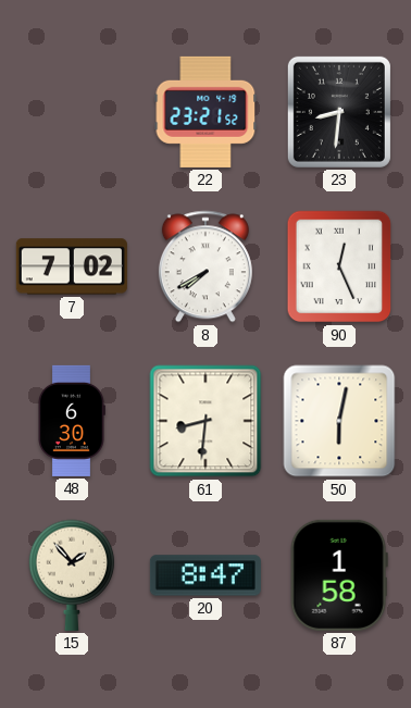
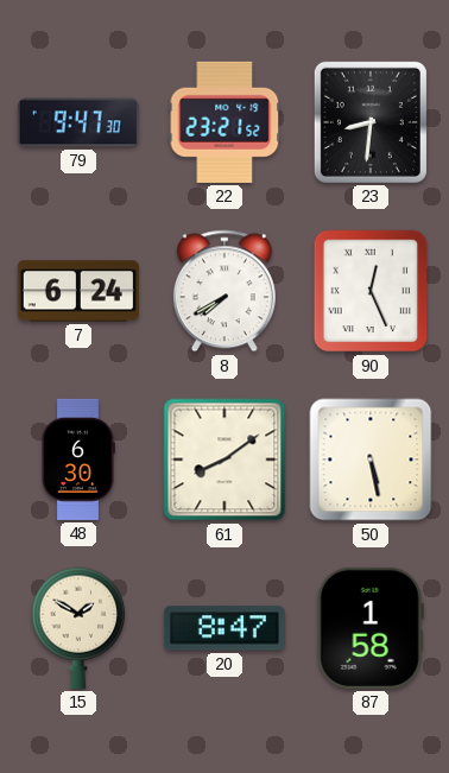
79: none -> 9:47
7: 7:02 -> 6:24
61: 8:31 -> 8:09
50: 6:02 -> 5:28
15: 1:53 -> 1:50
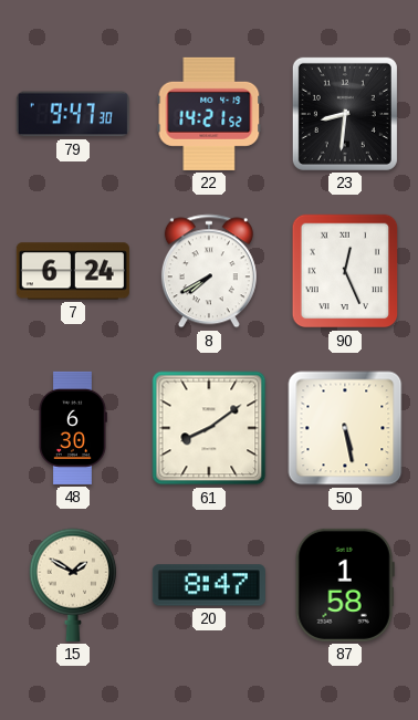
22: 23:21 -> 14:21
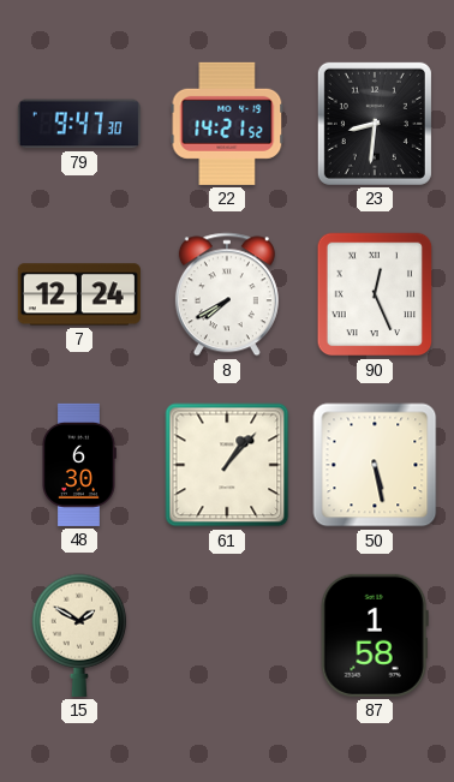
7: 6:24 -> 12:24
61: 8:09 -> 1:07
20: 8:47 -> none
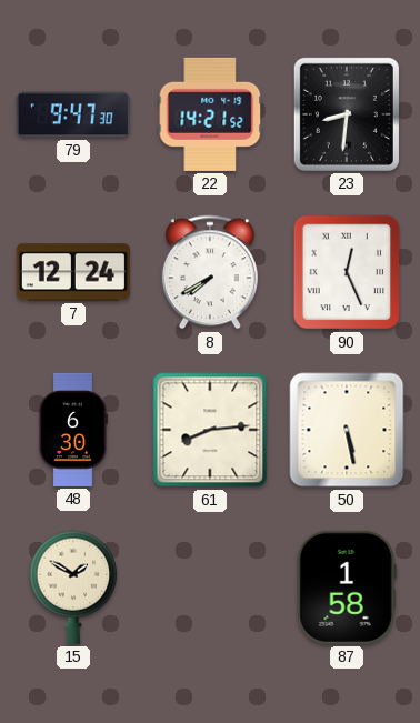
61: 1:07 -> 8:14
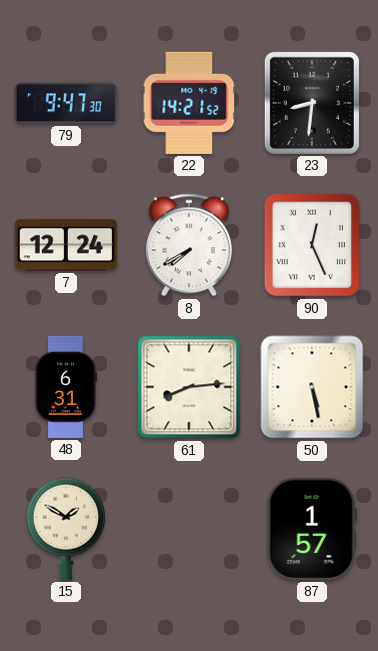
48: 6:30 -> 6:31
87: 1:58 -> 1:57
